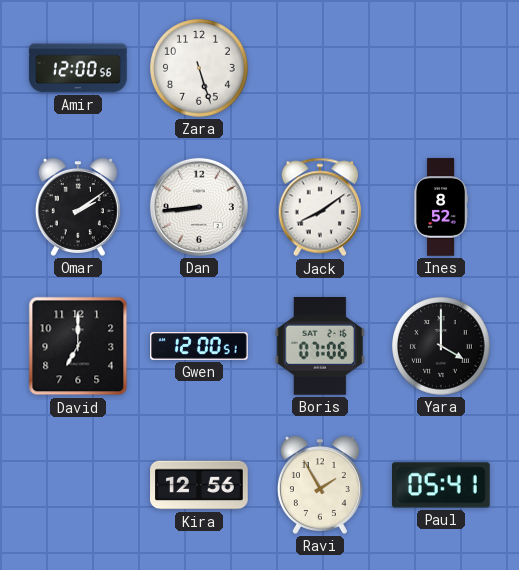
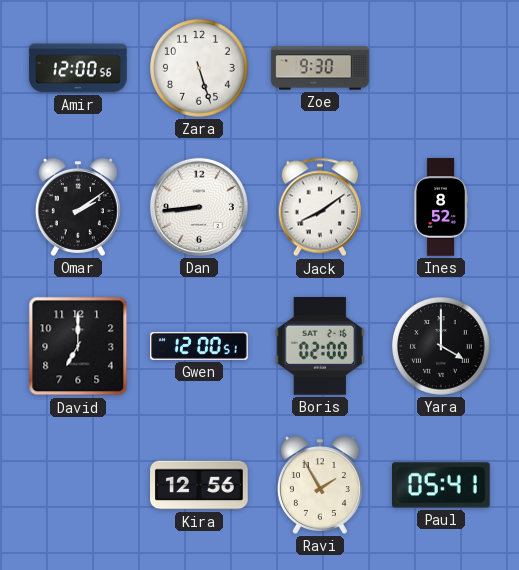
Zoe: none -> 9:30
Boris: 07:06 -> 02:00
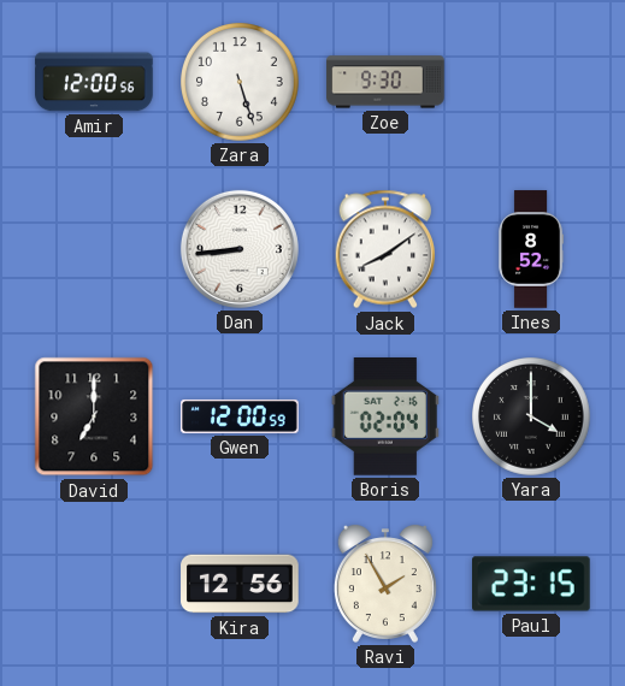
Omar: 2:09 -> none
Gwen: 12:00:51 -> 12:00:59
Boris: 02:00 -> 02:04
Paul: 05:41 -> 23:15
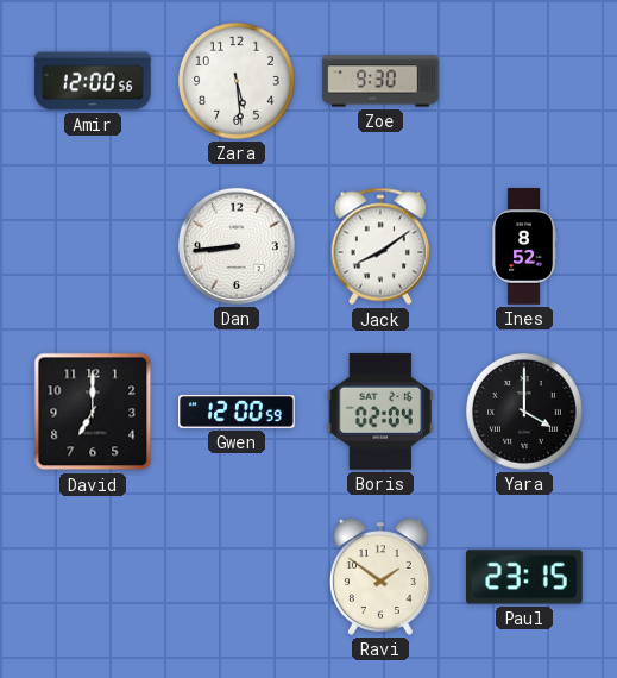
Zara: 5:27 -> 5:29
Kira: 12:56 -> none
Ravi: 1:55 -> 1:51
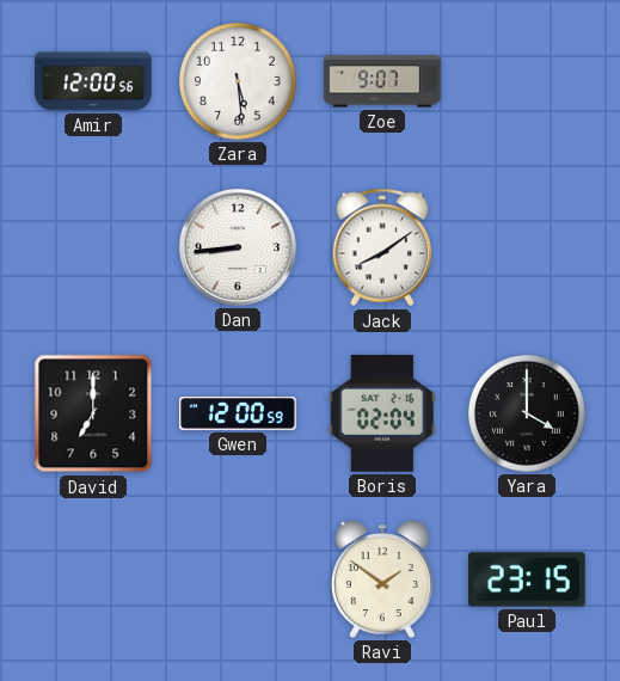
Zoe: 9:30 -> 9:07
Ines: 8:52 -> none
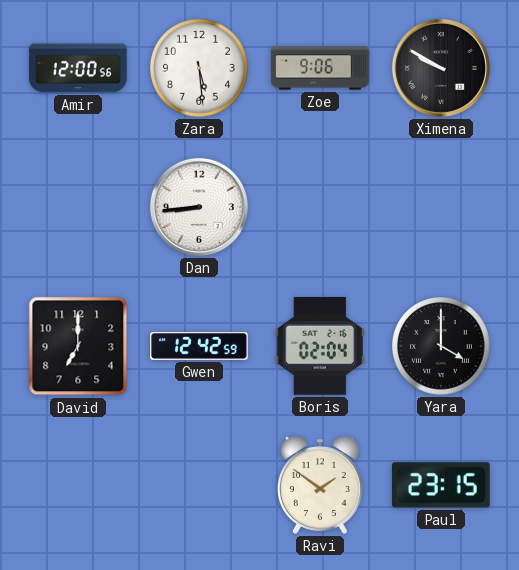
Zoe: 9:07 -> 9:06
Ximena: none -> 9:50
Jack: 8:09 -> none
Gwen: 12:00 -> 12:42
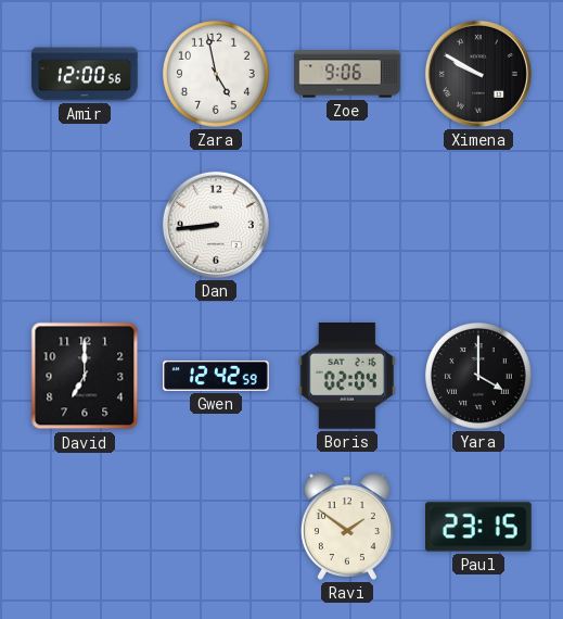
Zara: 5:29 -> 4:58
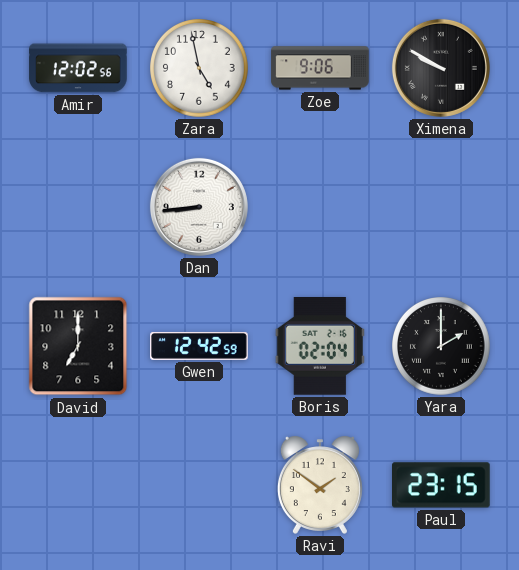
Amir: 12:00 -> 12:02
Yara: 4:00 -> 2:00
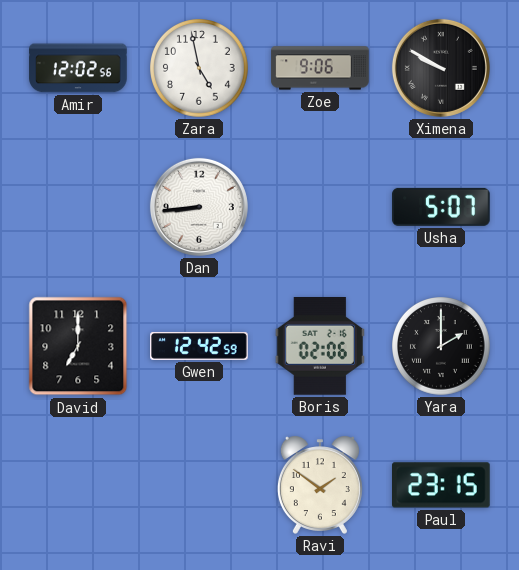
Usha: none -> 5:07
Boris: 02:04 -> 02:06
